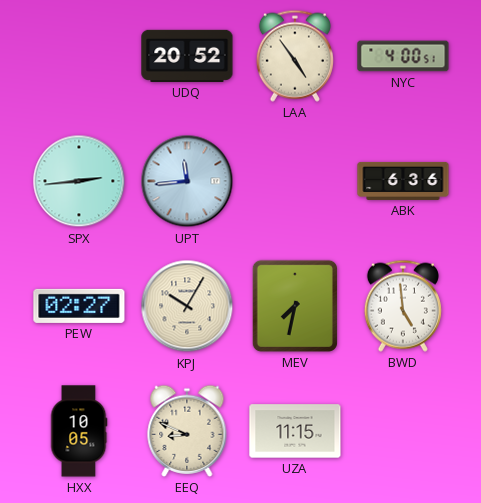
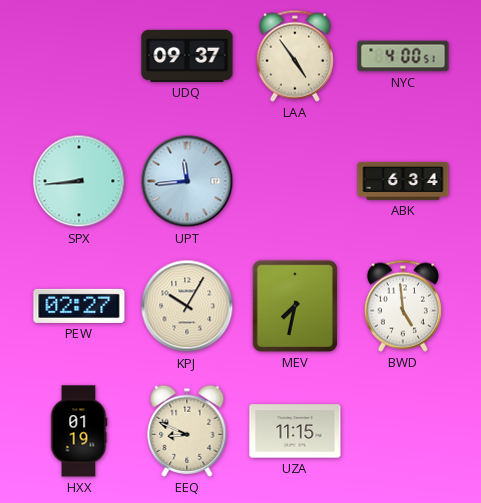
UDQ: 20:52 -> 09:37
SPX: 2:44 -> 8:44
ABK: 6:36 -> 6:34
HXX: 10:05 -> 01:19
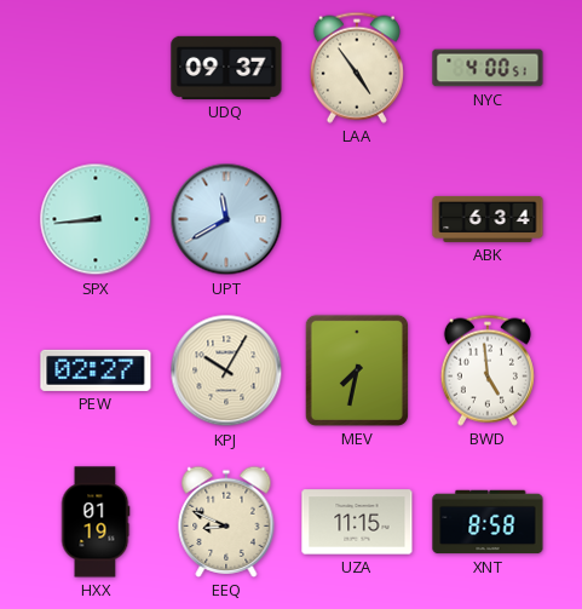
UPT: 11:44 -> 11:40
XNT: none -> 8:58
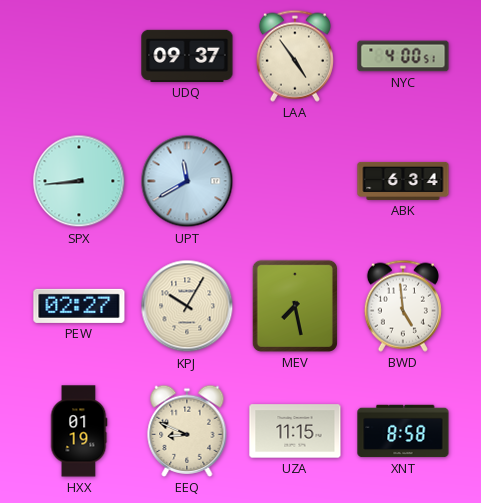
MEV: 7:32 -> 7:28
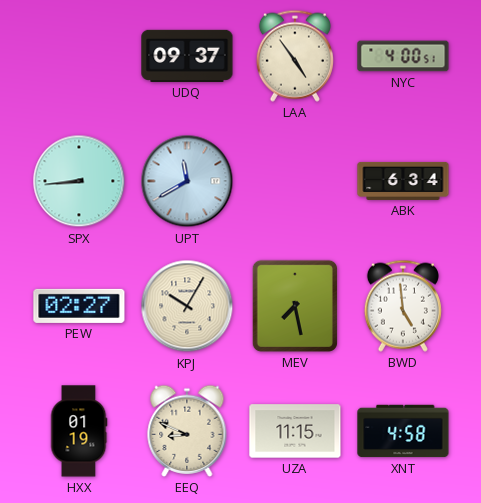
XNT: 8:58 -> 4:58
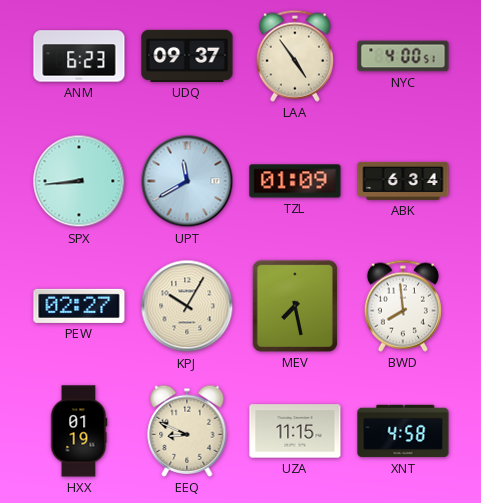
ANM: none -> 6:23
TZL: none -> 01:09
BWD: 4:59 -> 7:59
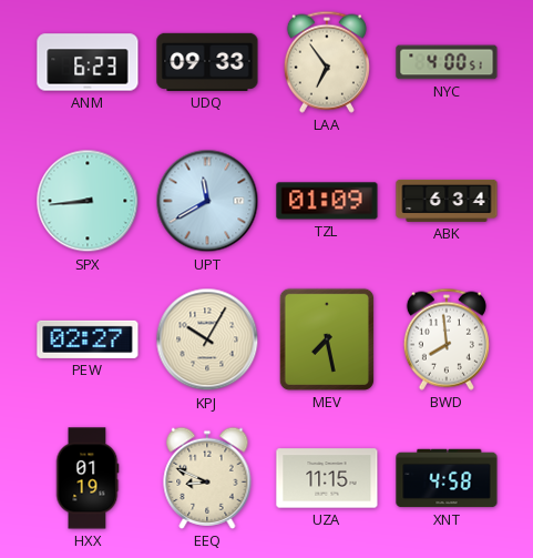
UDQ: 09:37 -> 09:33
LAA: 4:54 -> 6:54
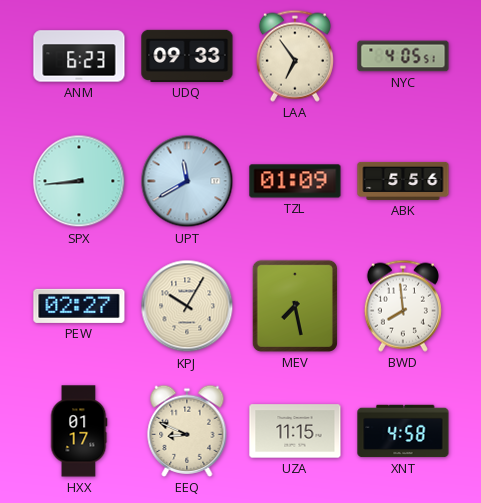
NYC: 4:00 -> 4:05
ABK: 6:34 -> 5:56
HXX: 01:19 -> 01:17
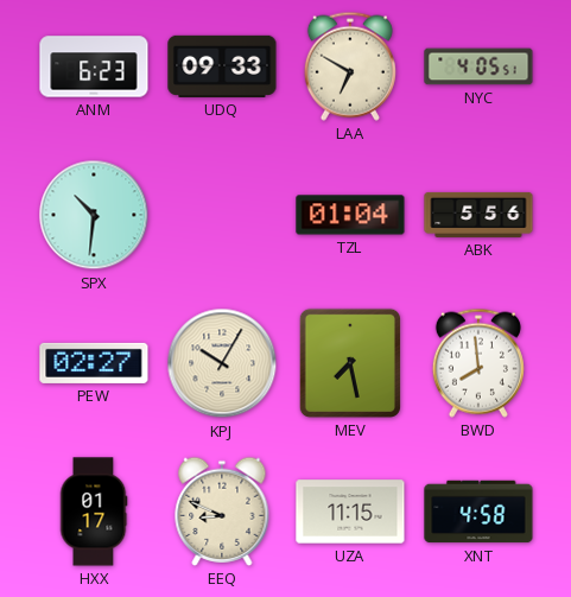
LAA: 6:54 -> 6:50
SPX: 8:44 -> 10:31
UPT: 11:40 -> none
TZL: 01:09 -> 01:04
